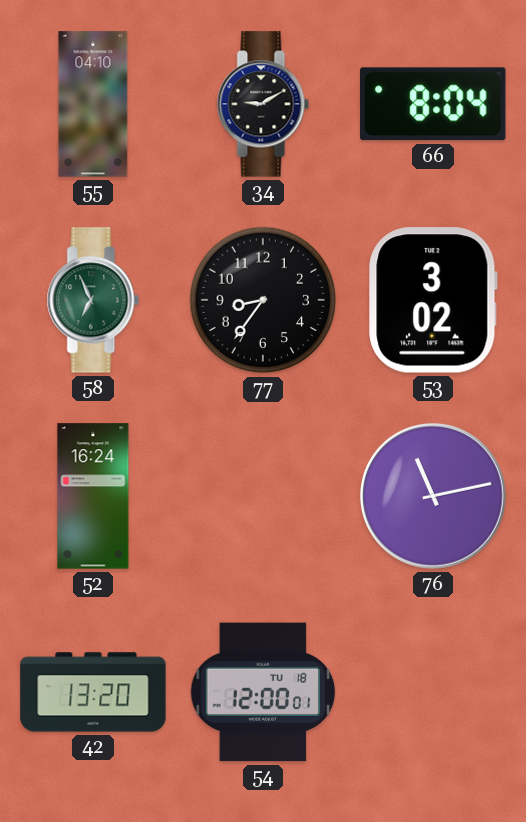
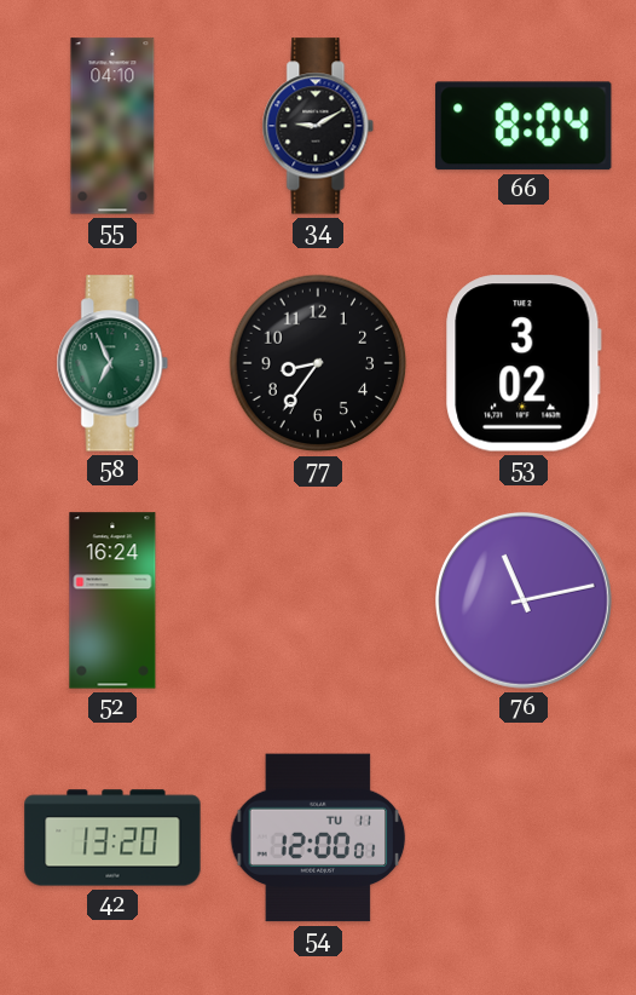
54 date: TU 18 -> TU 11
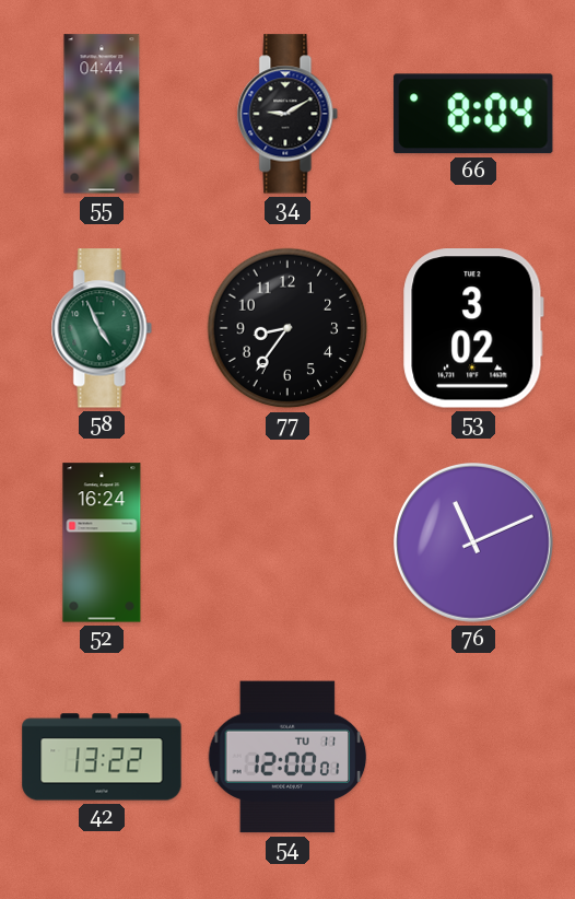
55: 04:10 -> 04:44
58: 6:56 -> 4:56
76: 11:13 -> 11:11
42: 13:20 -> 13:22
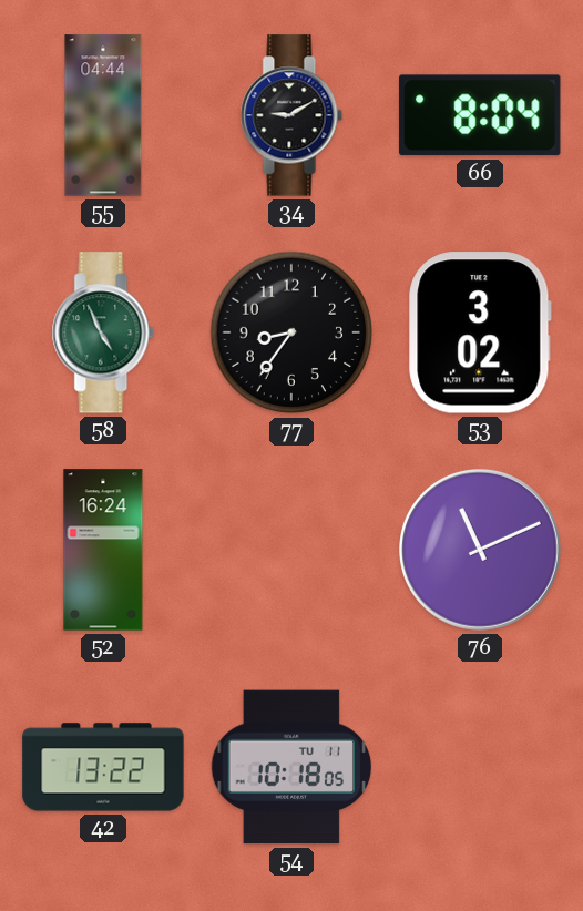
54: 12:00 -> 10:18
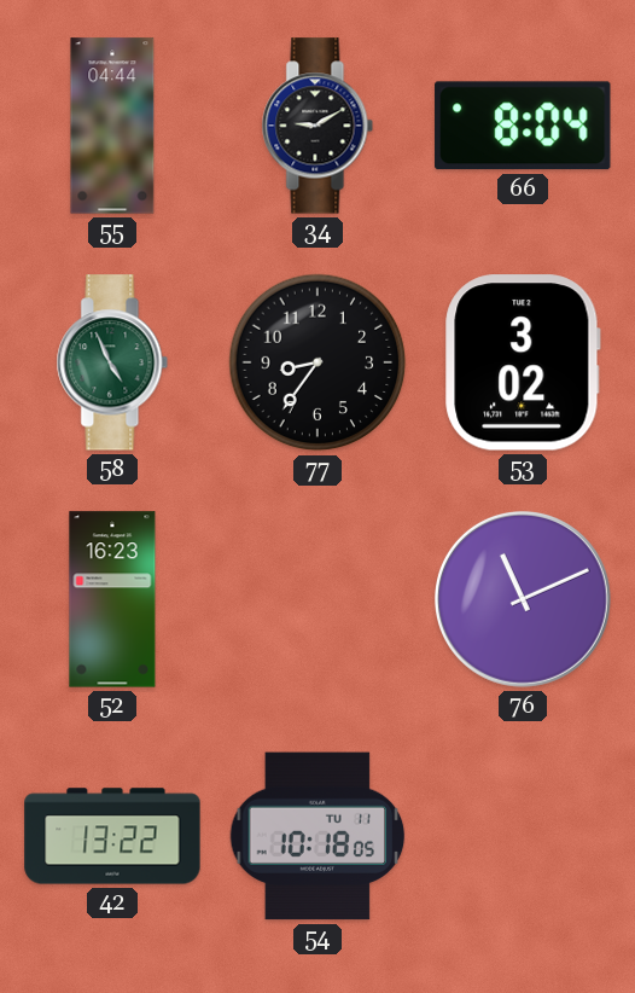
52: 16:24 -> 16:23
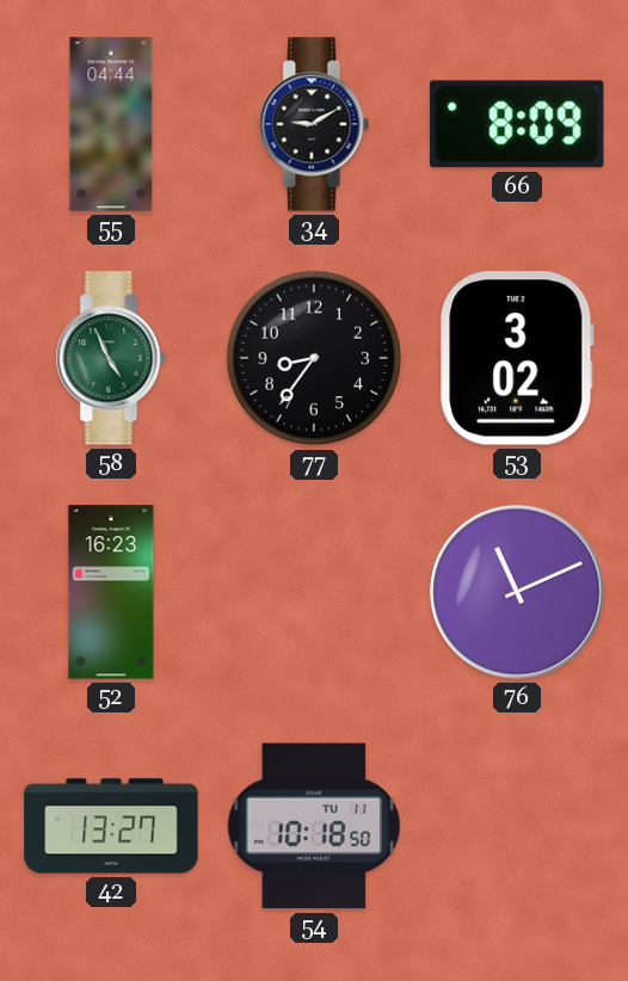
66: 8:04 -> 8:09
42: 13:22 -> 13:27
54: 10:18:05 -> 10:18:50
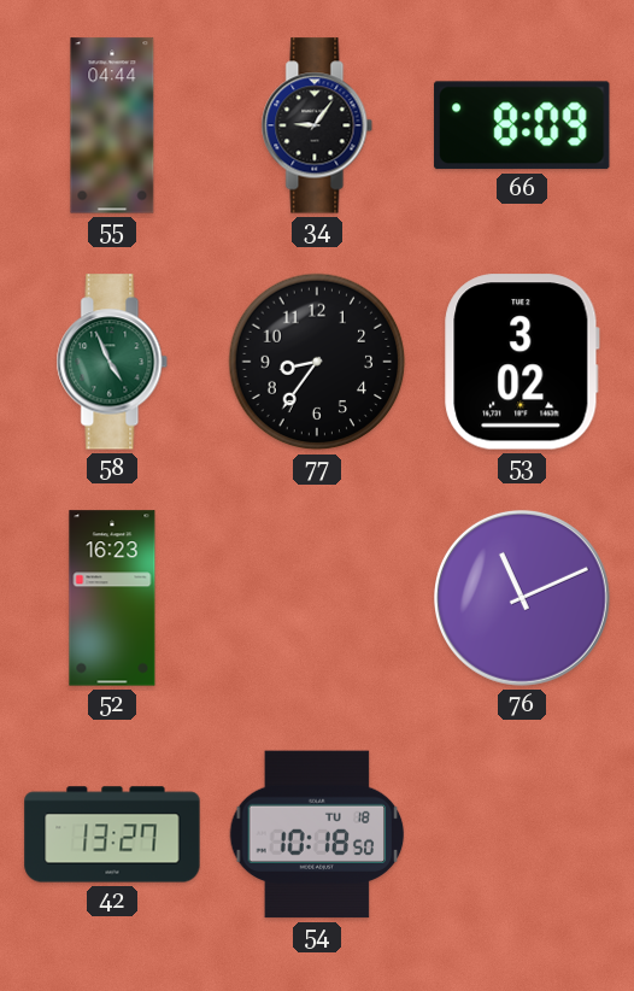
34: 9:10 -> 9:06
54 date: TU 11 -> TU 18
